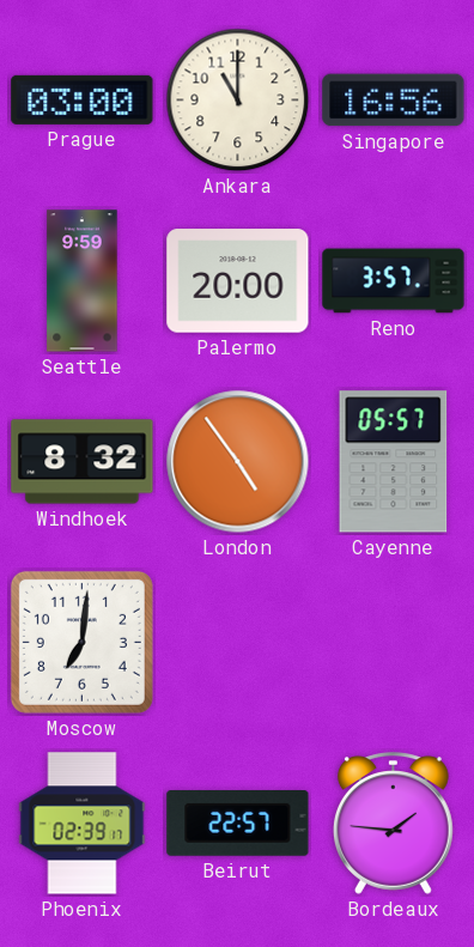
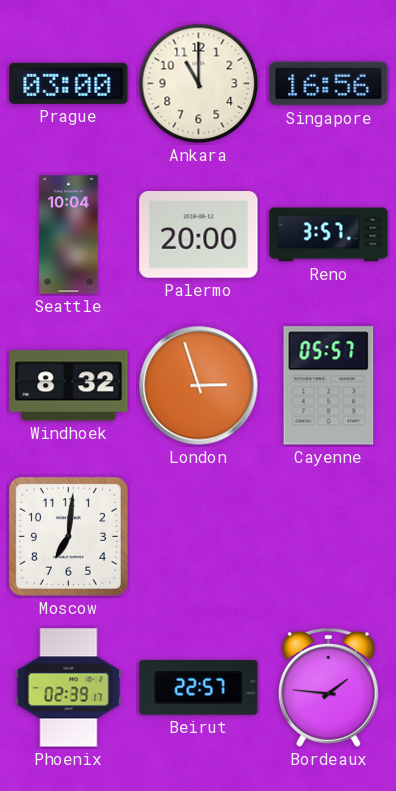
Seattle: 9:59 -> 10:04
London: 4:54 -> 2:57
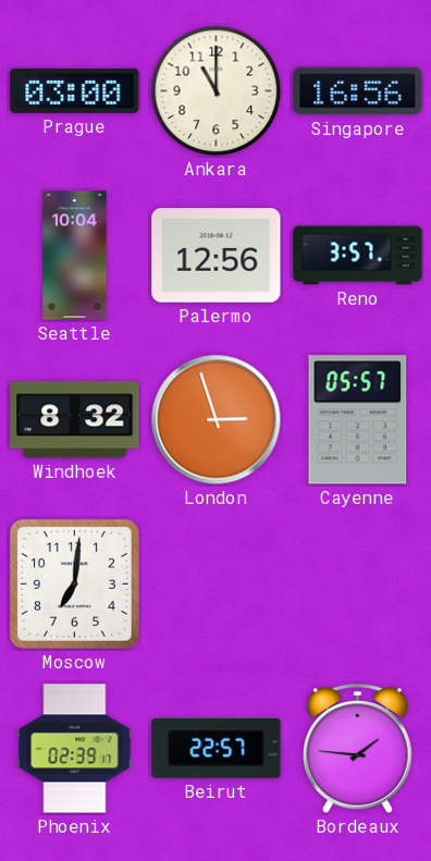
Palermo: 20:00 -> 12:56
